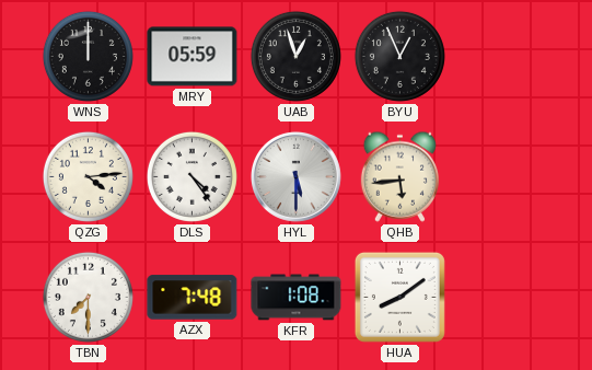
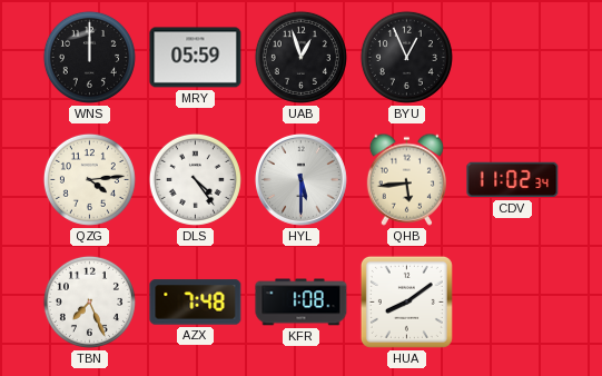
CDV: none -> 11:02
TBN: 7:30 -> 7:26
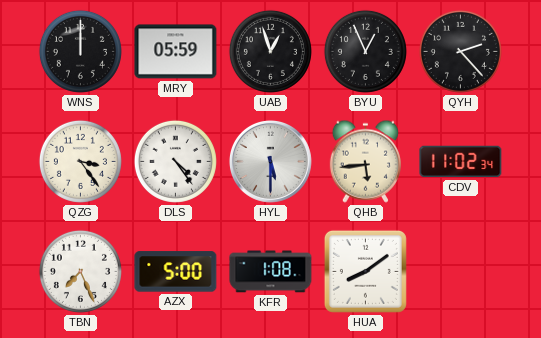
QYH: none -> 2:23
QZG: 4:14 -> 3:24
AZX: 7:48 -> 5:00
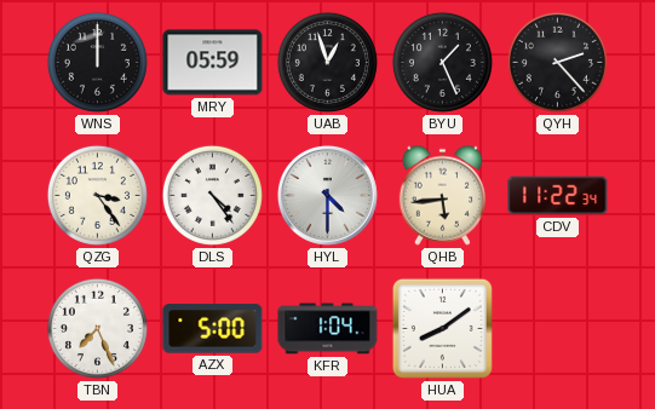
BYU: 12:56 -> 1:26
HYL: 5:30 -> 4:30
CDV: 11:02 -> 11:22
KFR: 1:08 -> 1:04
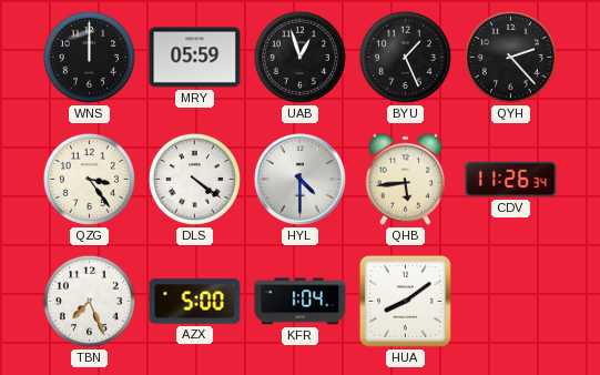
DLS: 4:24 -> 4:21
CDV: 11:22 -> 11:26
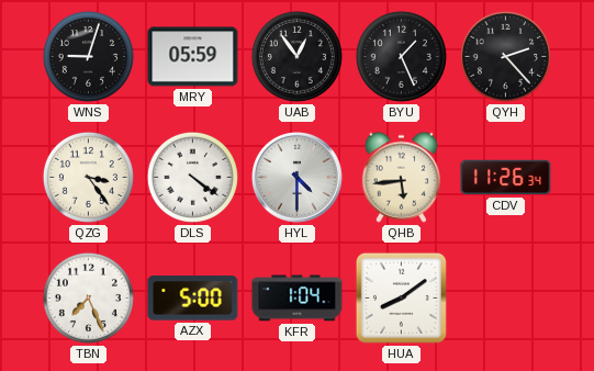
WNS: 12:00 -> 9:03
UAB: 12:57 -> 12:54
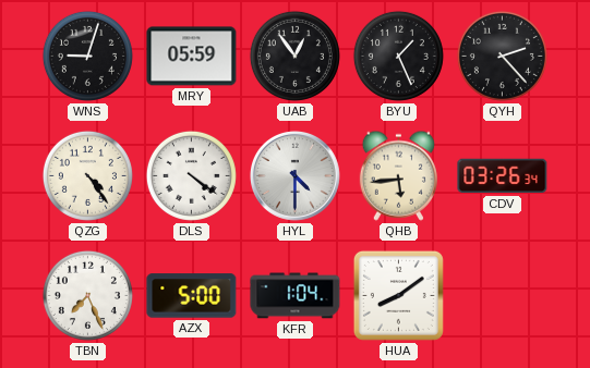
QZG: 3:24 -> 4:24
CDV: 11:26 -> 03:26
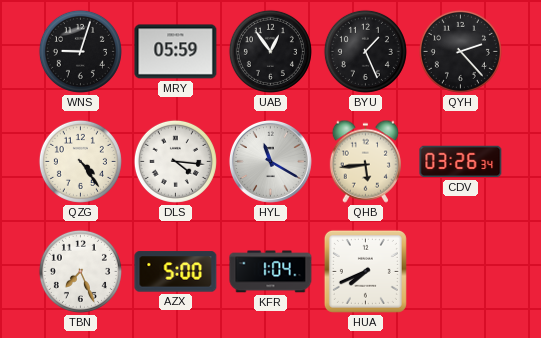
DLS: 4:21 -> 4:16
HYL: 4:30 -> 11:20
HUA: 8:09 -> 7:41
